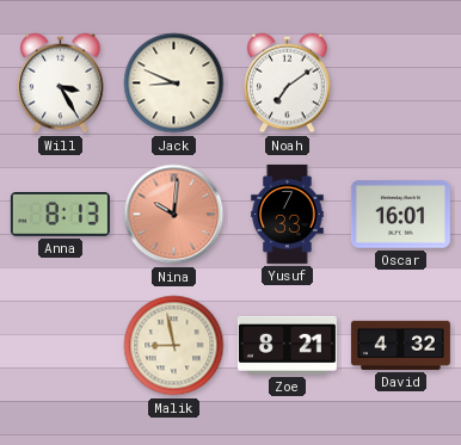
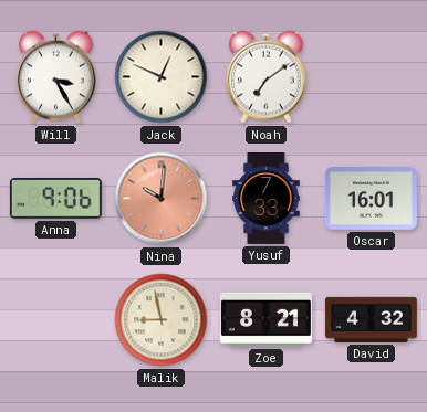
Jack: 8:49 -> 12:49
Anna: 8:13 -> 9:06
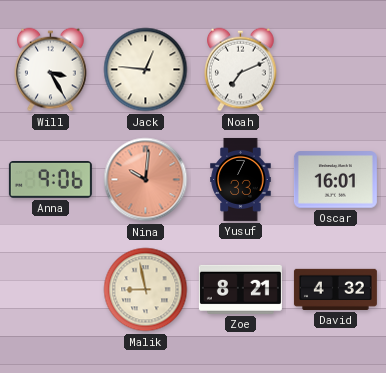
Jack: 12:49 -> 12:46
Noah: 7:09 -> 7:11
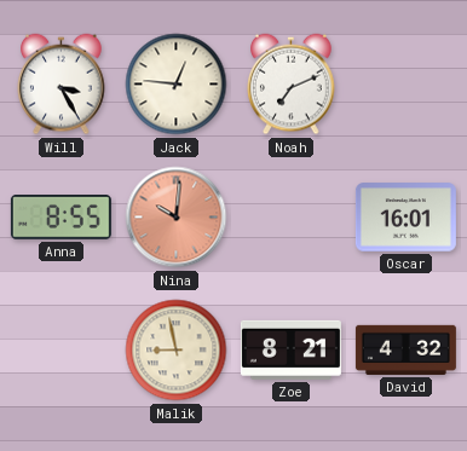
Anna: 9:06 -> 8:55
Yusuf: 7:33 -> none
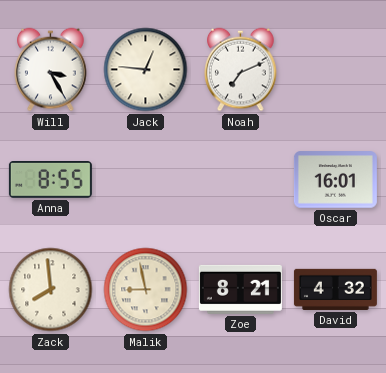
Nina: 10:01 -> none
Zack: none -> 7:59
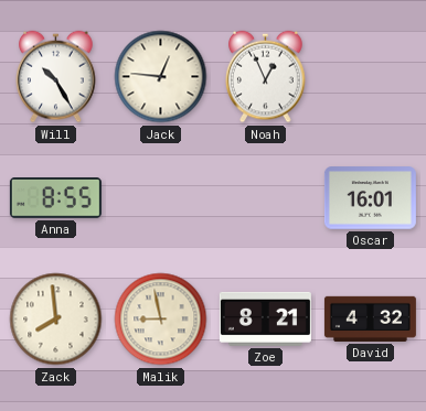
Will: 3:25 -> 10:25
Noah: 7:11 -> 12:56
